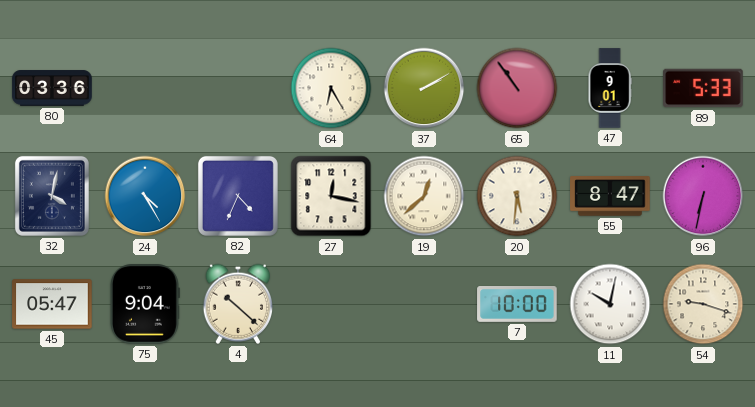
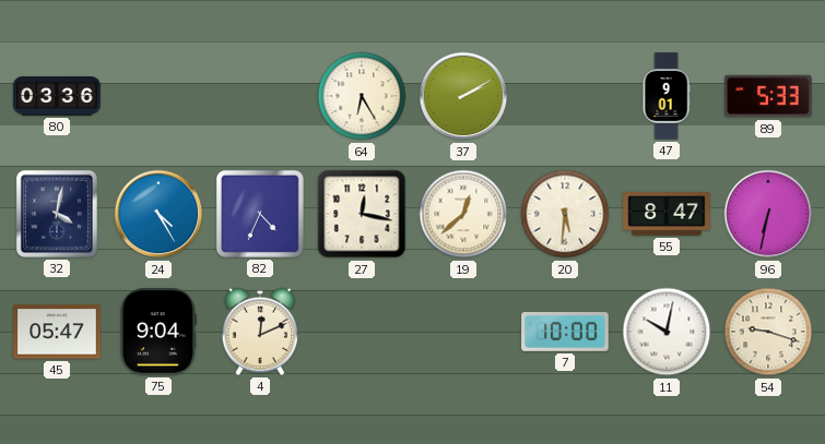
65: 10:54 -> none
4: 10:22 -> 12:11
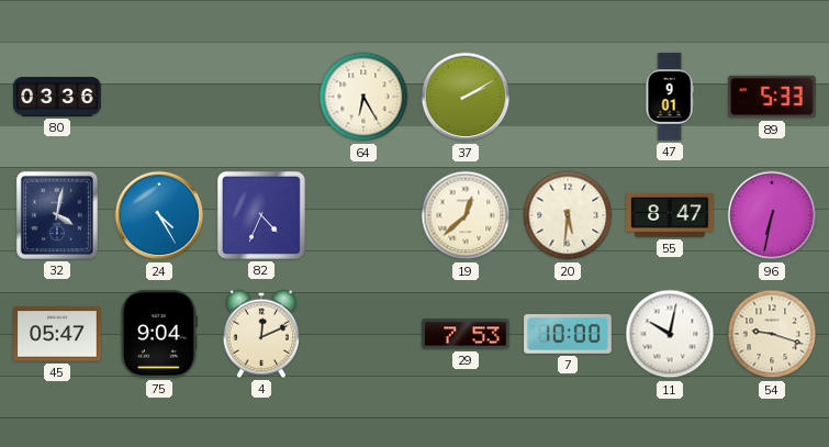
27: 12:17 -> none
29: none -> 7:53
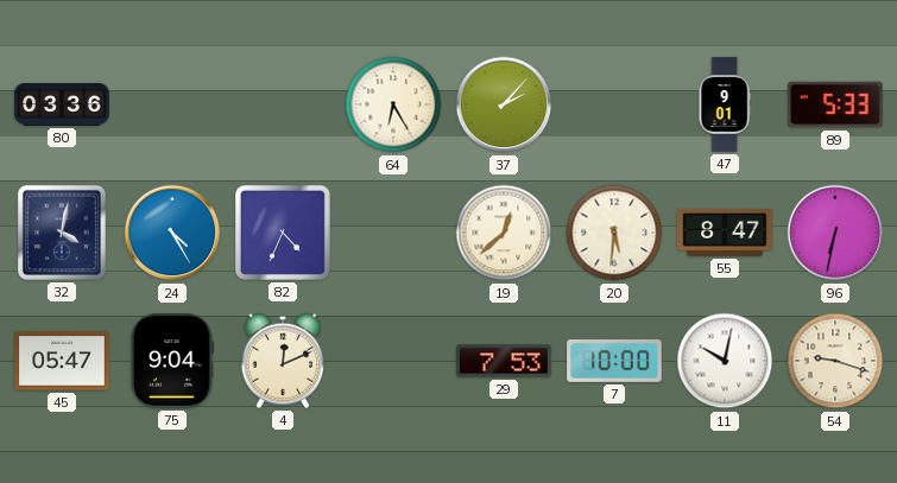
37: 2:10 -> 2:07
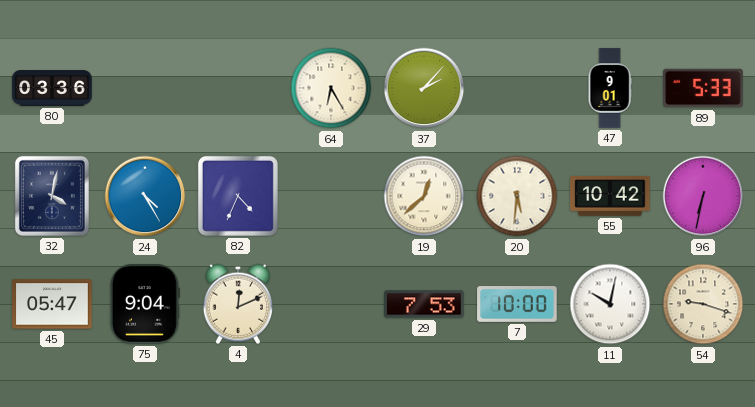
55: 8:47 -> 10:42
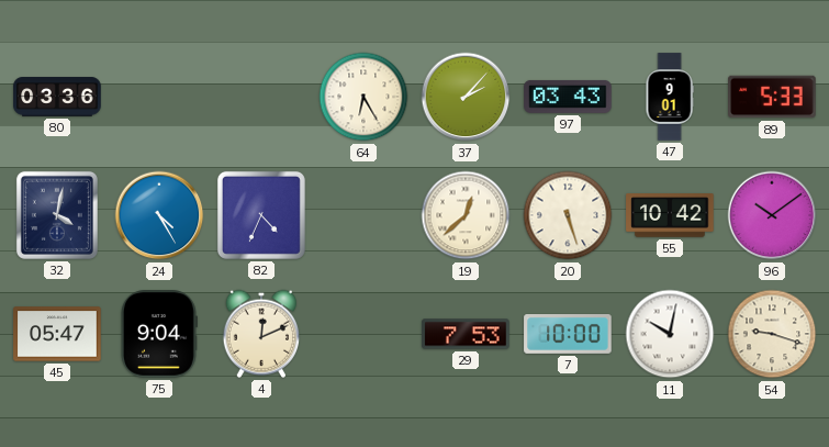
97: none -> 03:43
20: 5:31 -> 5:27
96: 6:32 -> 10:09
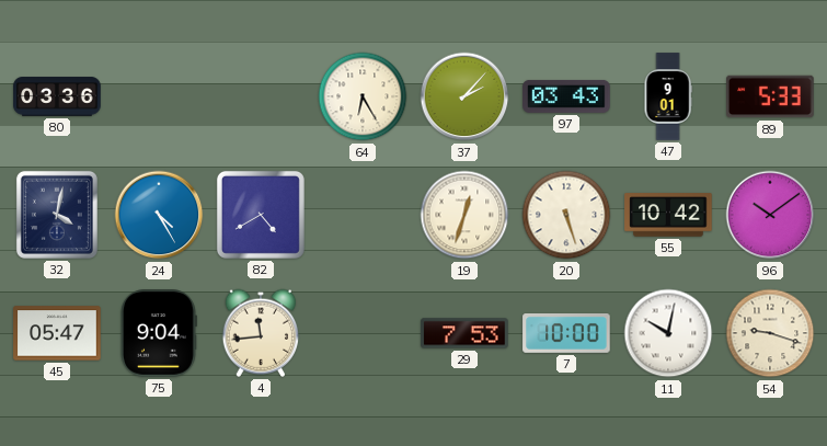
82: 4:34 -> 4:40
19: 12:38 -> 12:33
4: 12:11 -> 11:44
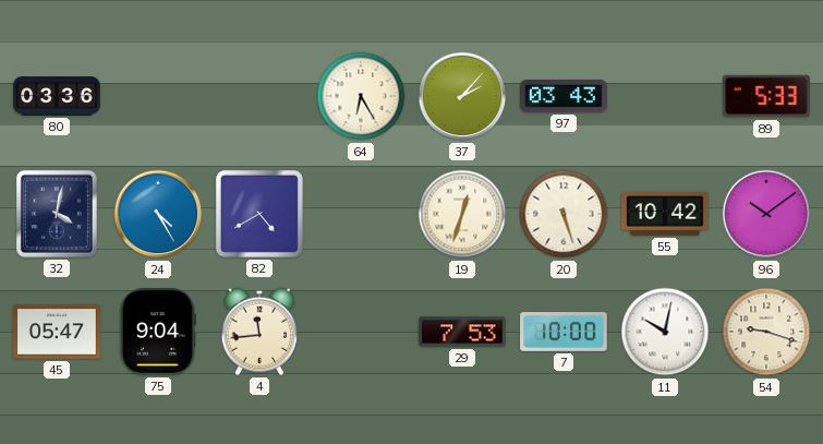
47: 9:01 -> none
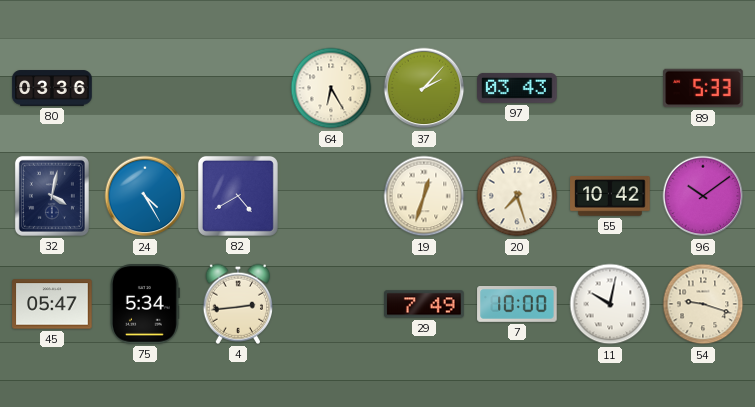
20: 5:27 -> 7:27
75: 9:04 -> 5:34
4: 11:44 -> 2:44
29: 7:53 -> 7:49
